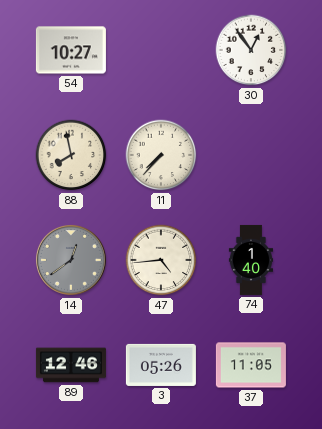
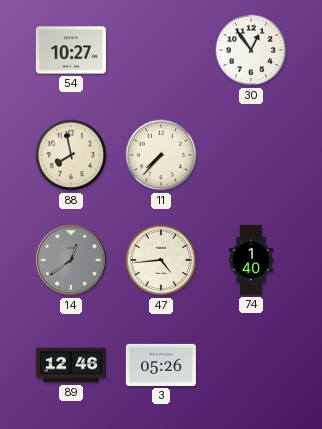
37: 11:05 -> none
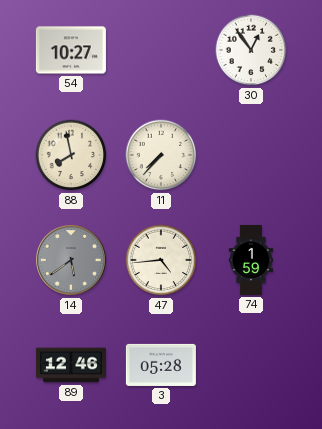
14: 12:39 -> 5:39
74: 1:40 -> 1:59
3: 05:26 -> 05:28
